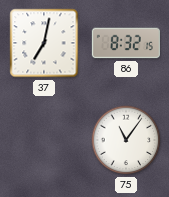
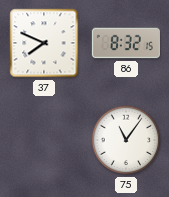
37: 7:02 -> 7:49
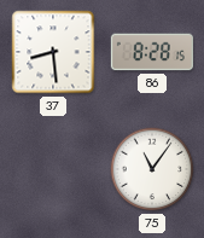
37: 7:49 -> 8:29
86: 8:32 -> 8:28
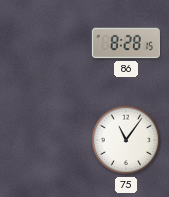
37: 8:29 -> none
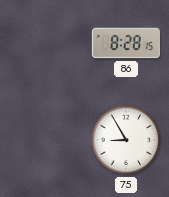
75: 11:06 -> 8:55
